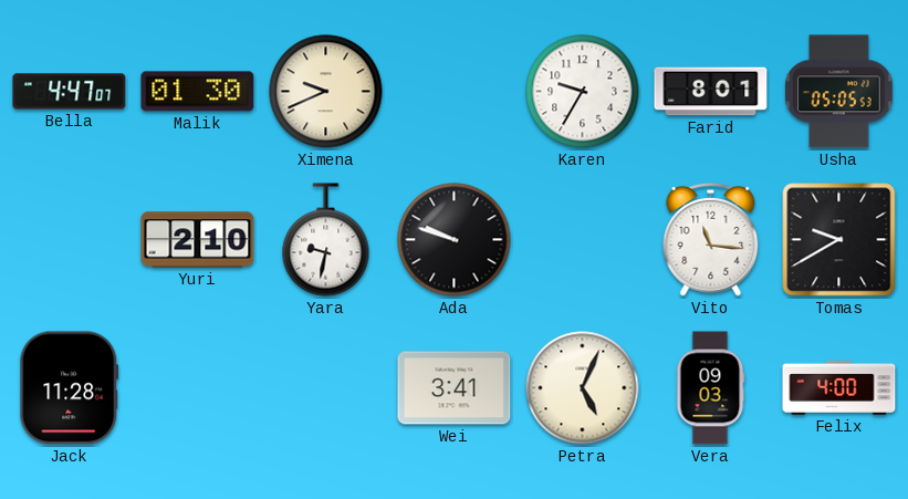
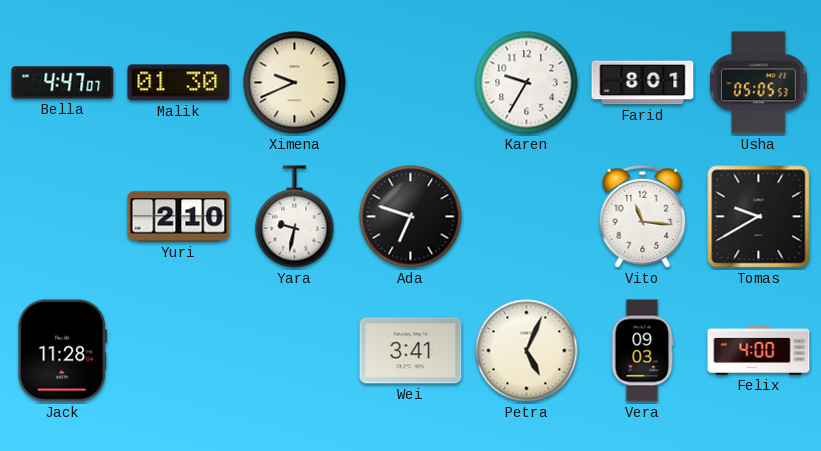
Ada: 9:48 -> 6:48
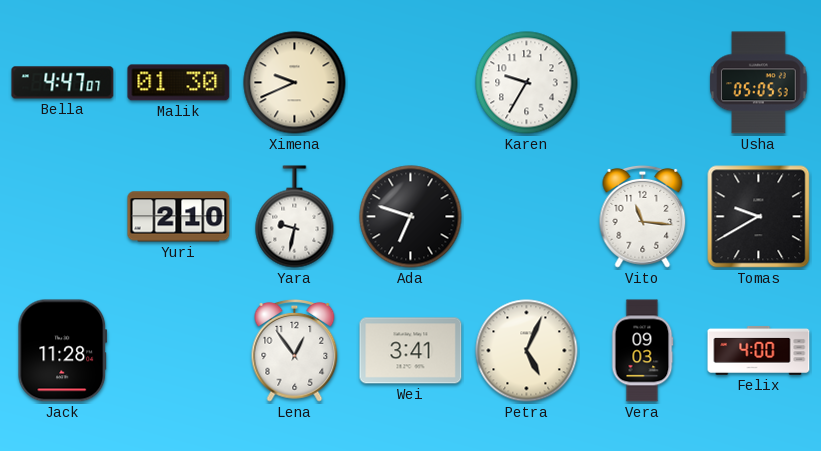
Farid: 8:01 -> none
Lena: none -> 12:54
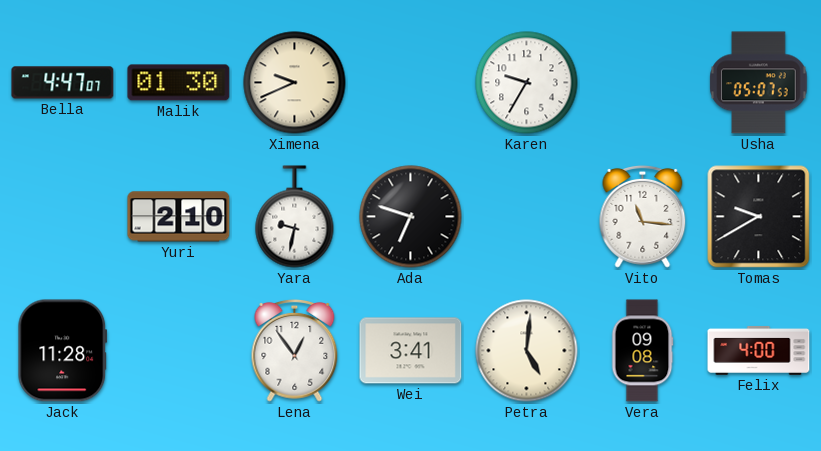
Usha: 05:05 -> 05:07
Petra: 5:04 -> 5:01
Vera: 09:03 -> 09:08
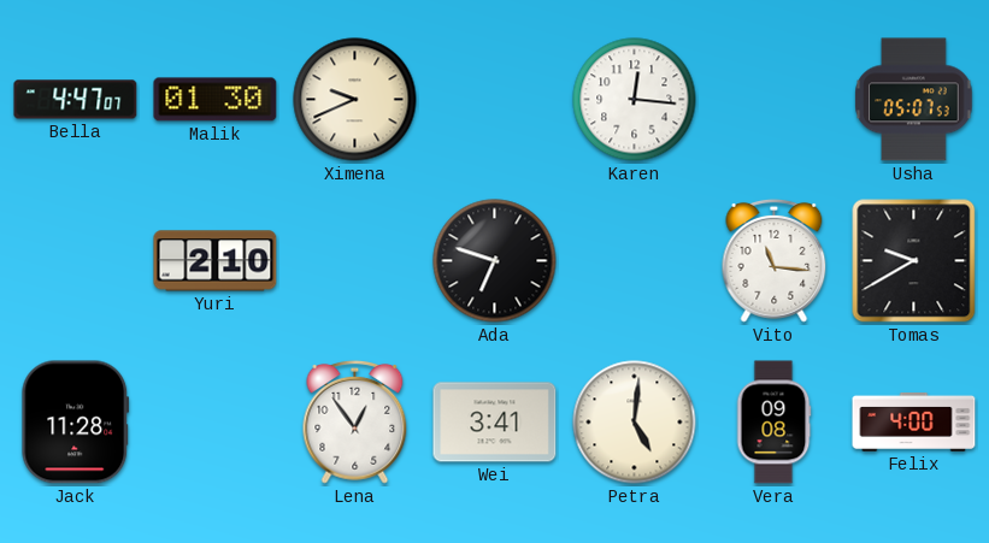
Karen: 9:35 -> 12:16
Yara: 9:32 -> none
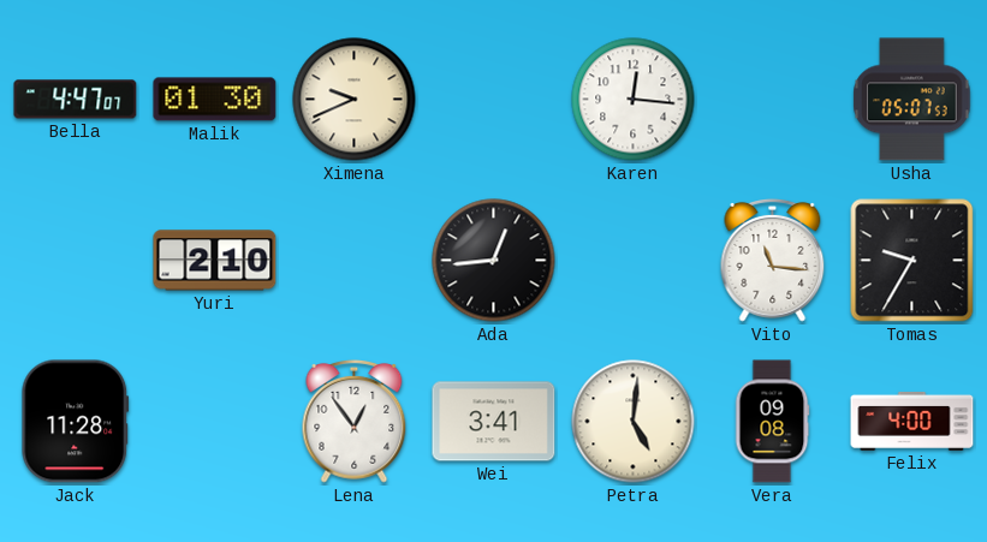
Ada: 6:48 -> 12:44
Tomas: 9:40 -> 9:35
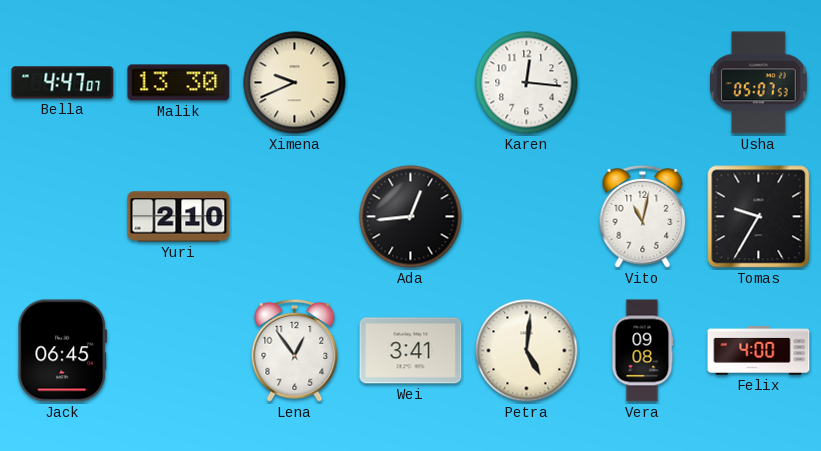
Malik: 01:30 -> 13:30
Vito: 11:16 -> 11:02
Jack: 11:28 -> 06:45
